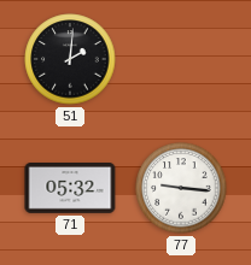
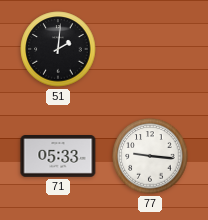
71: 05:32 -> 05:33
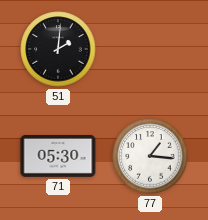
71: 05:33 -> 05:30
77: 9:16 -> 1:16
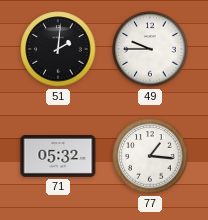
49: none -> 9:45
71: 05:30 -> 05:32
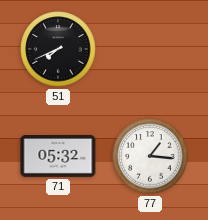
51: 2:01 -> 7:41
49: 9:45 -> none
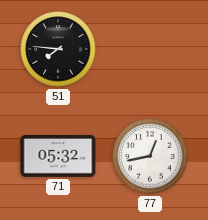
51: 7:41 -> 7:46
77: 1:16 -> 12:43
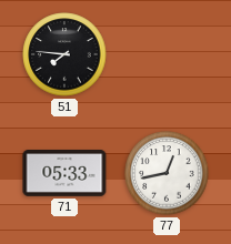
71: 05:32 -> 05:33
